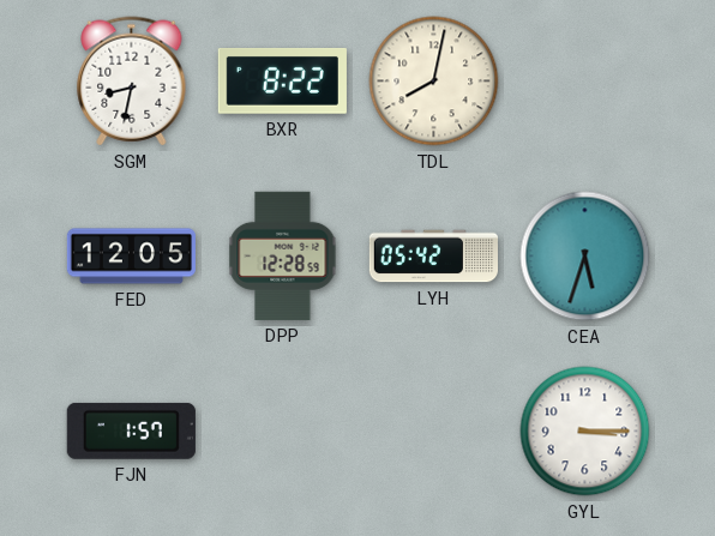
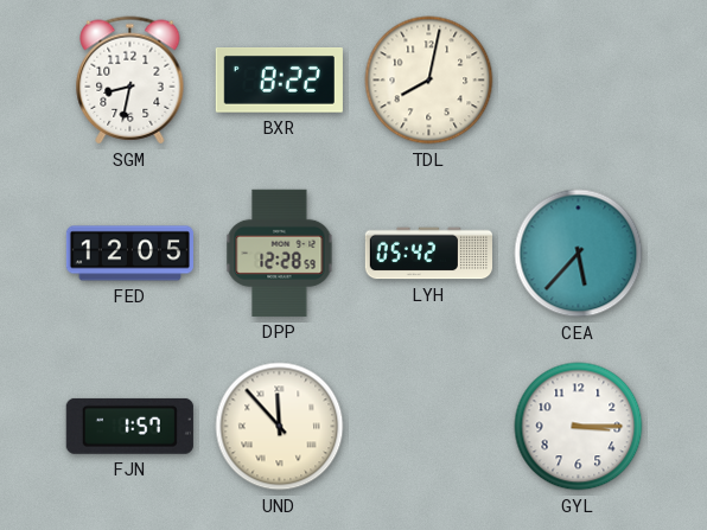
CEA: 5:33 -> 5:37
UND: none -> 11:53
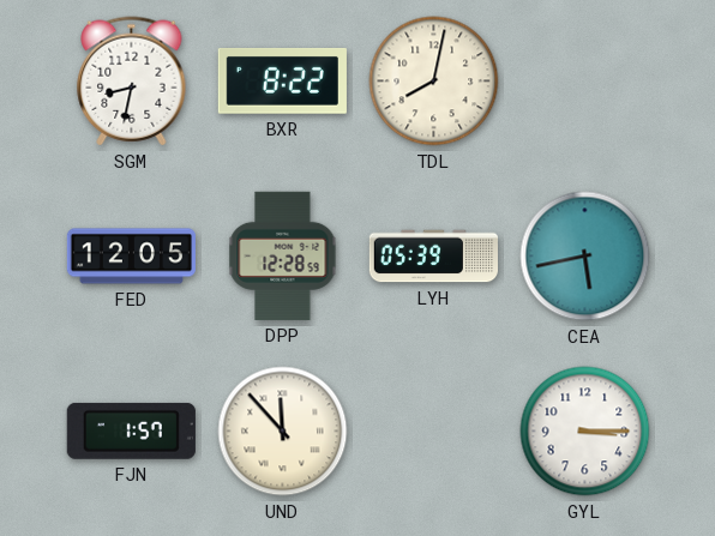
LYH: 05:42 -> 05:39
CEA: 5:37 -> 5:43
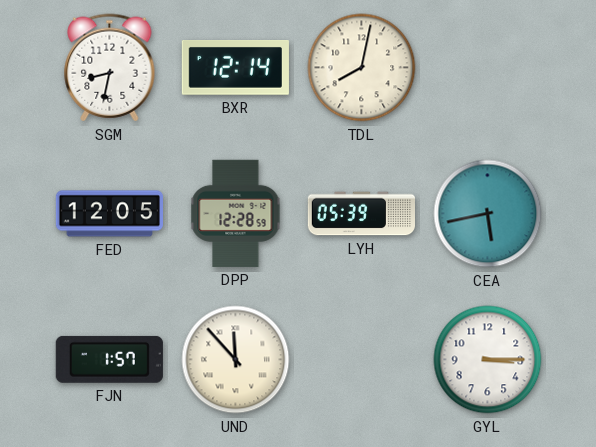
BXR: 8:22 -> 12:14
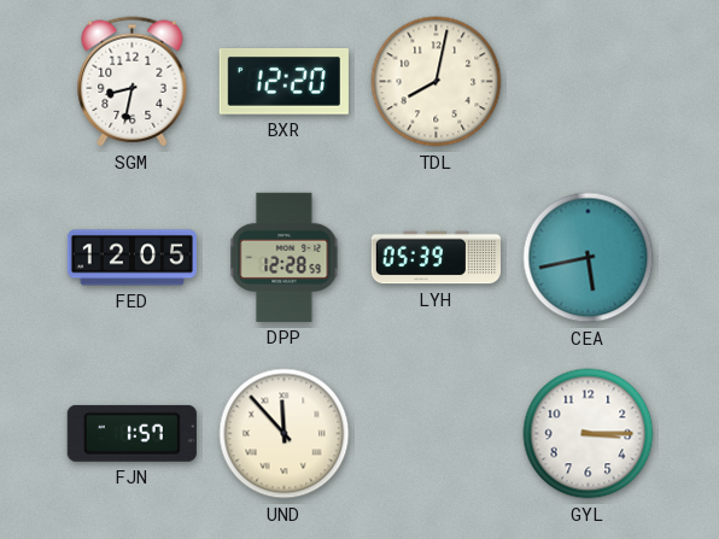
BXR: 12:14 -> 12:20
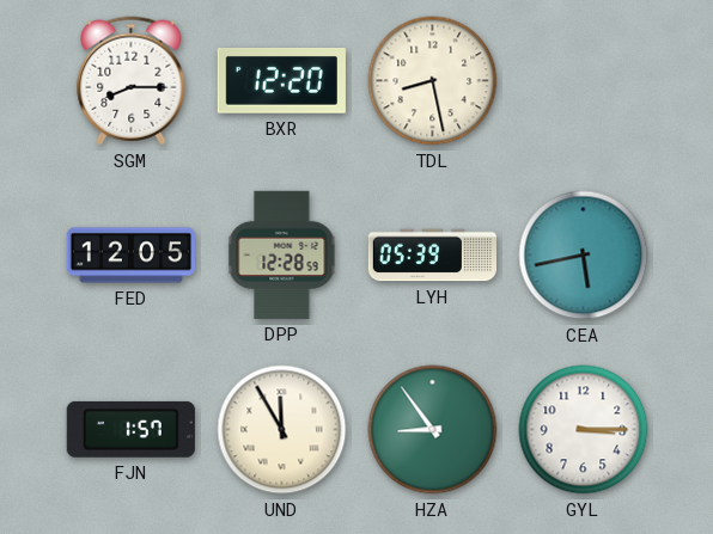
SGM: 8:32 -> 8:15
TDL: 8:02 -> 8:28
UND: 11:53 -> 11:55
HZA: none -> 8:54
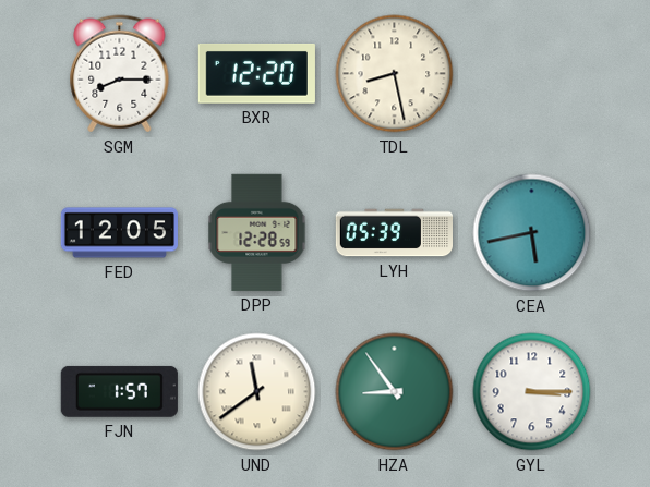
UND: 11:55 -> 11:39
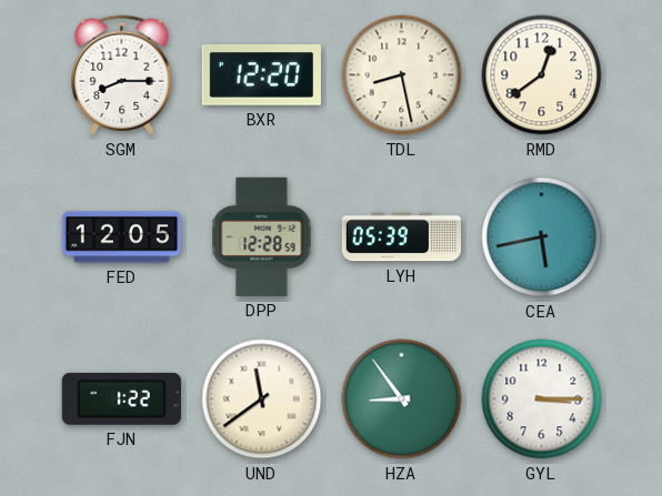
RMD: none -> 12:39
FJN: 1:57 -> 1:22
